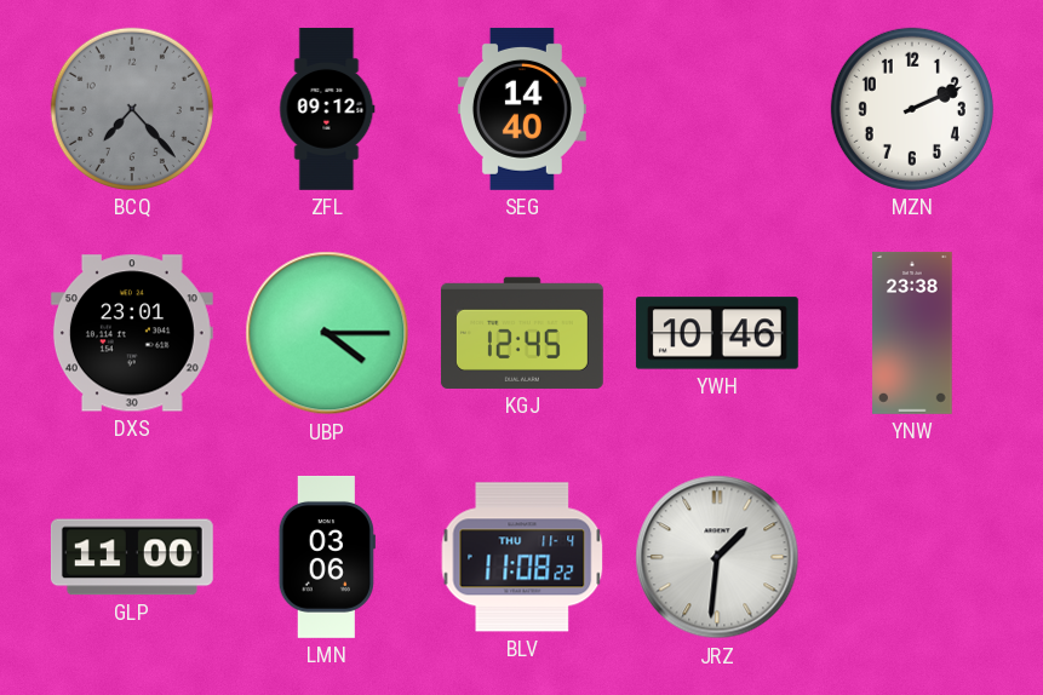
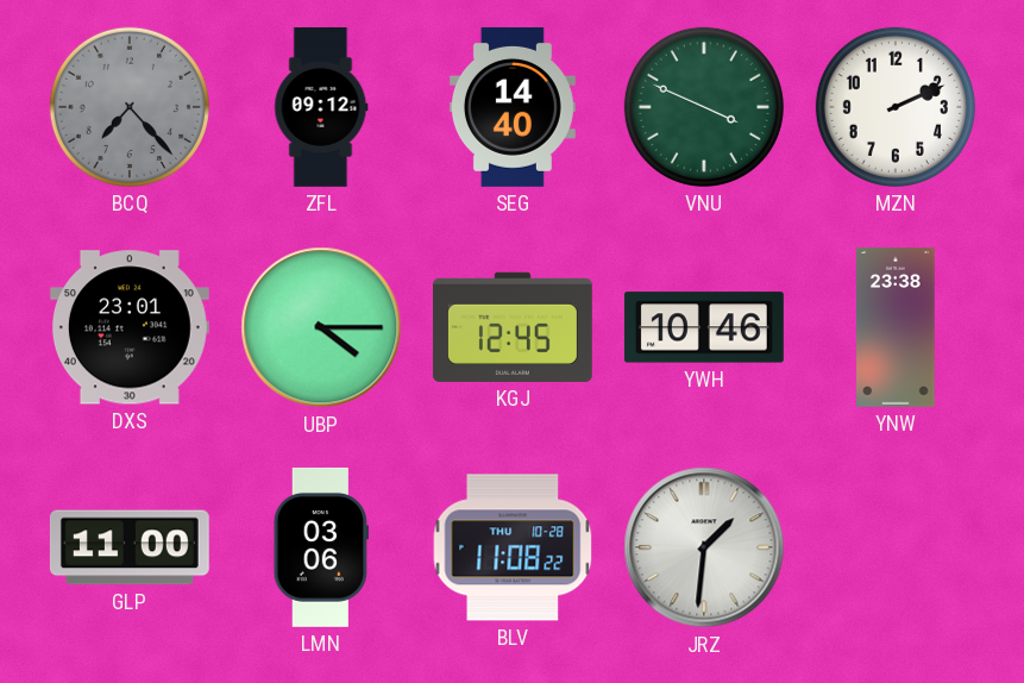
VNU: none -> 3:49
BLV date: THU 11-4 -> THU 10-28
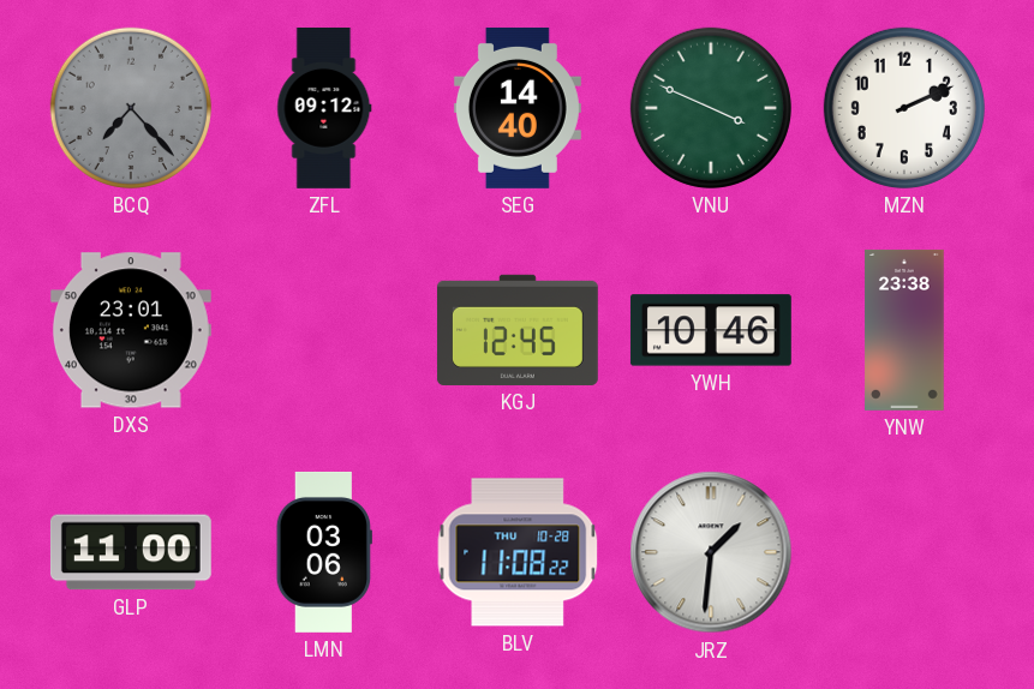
UBP: 4:15 -> none
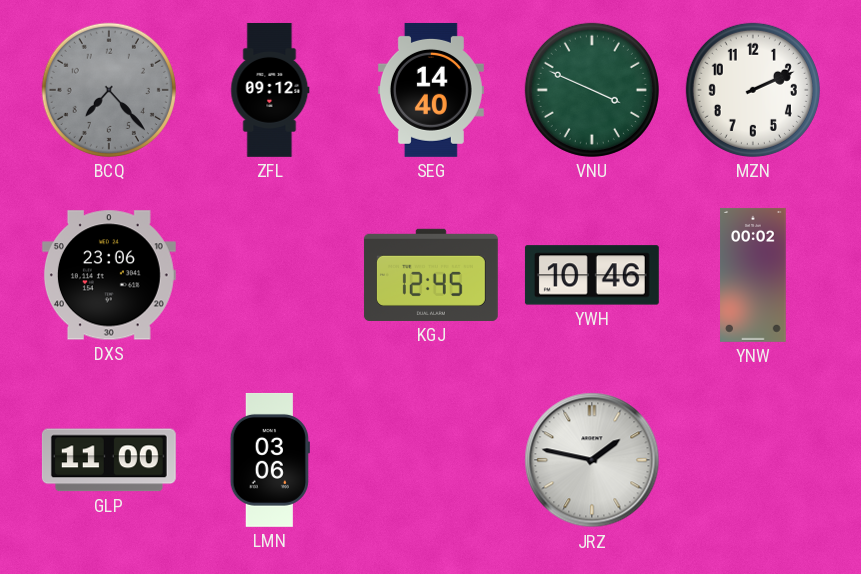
DXS: 23:01 -> 23:06
YNW: 23:38 -> 00:02
BLV: 11:08 -> none
JRZ: 1:31 -> 1:47
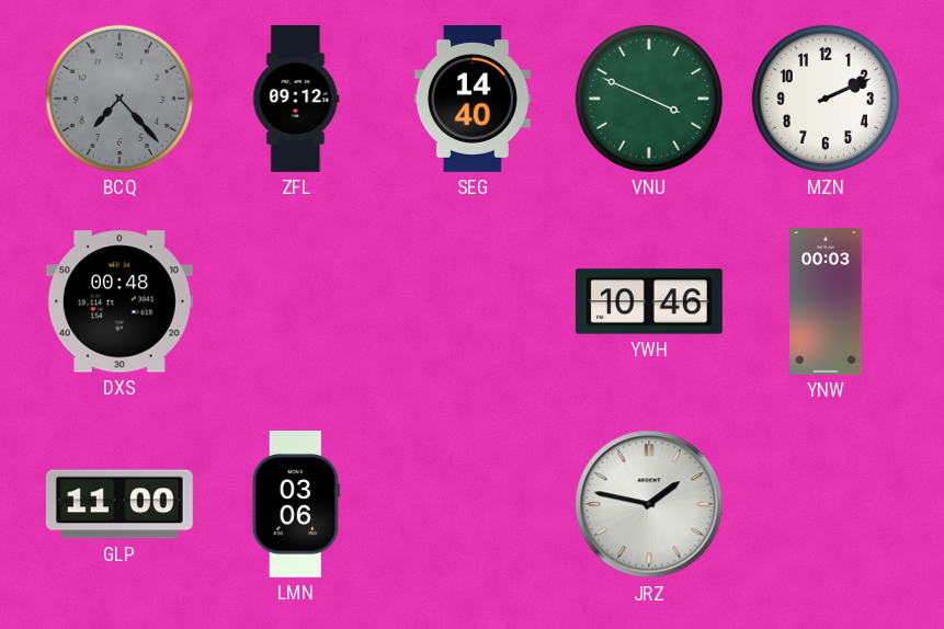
DXS: 23:06 -> 00:48
KGJ: 12:45 -> none
YNW: 00:02 -> 00:03
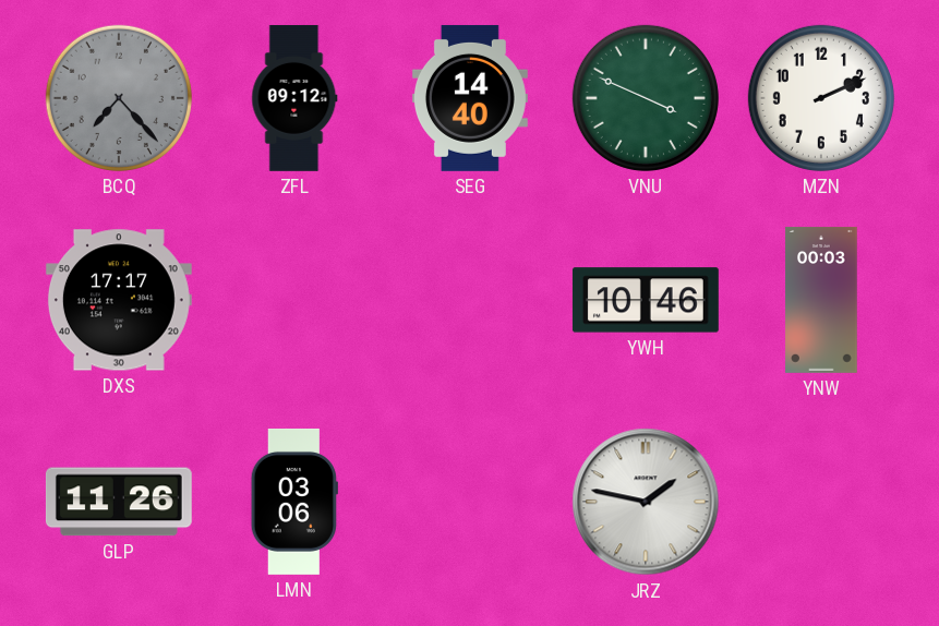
DXS: 00:48 -> 17:17
GLP: 11:00 -> 11:26
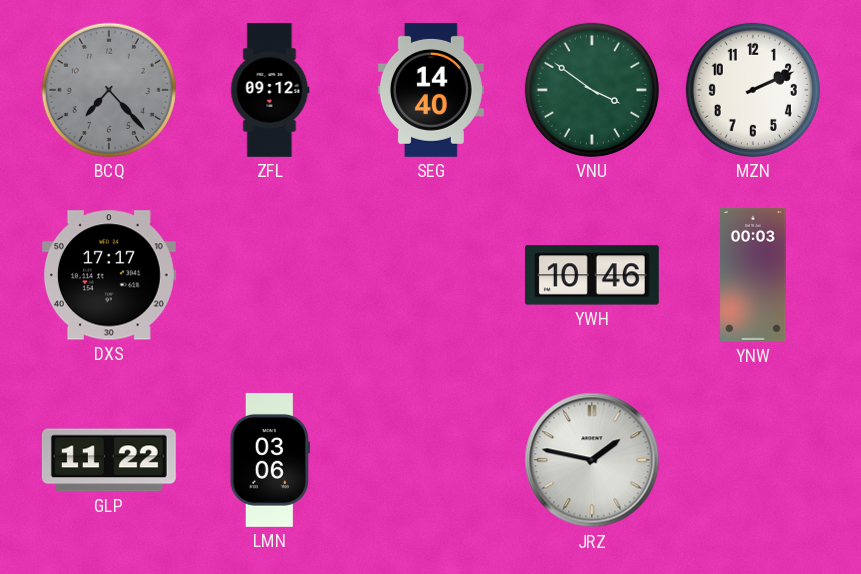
VNU: 3:49 -> 3:51
GLP: 11:26 -> 11:22
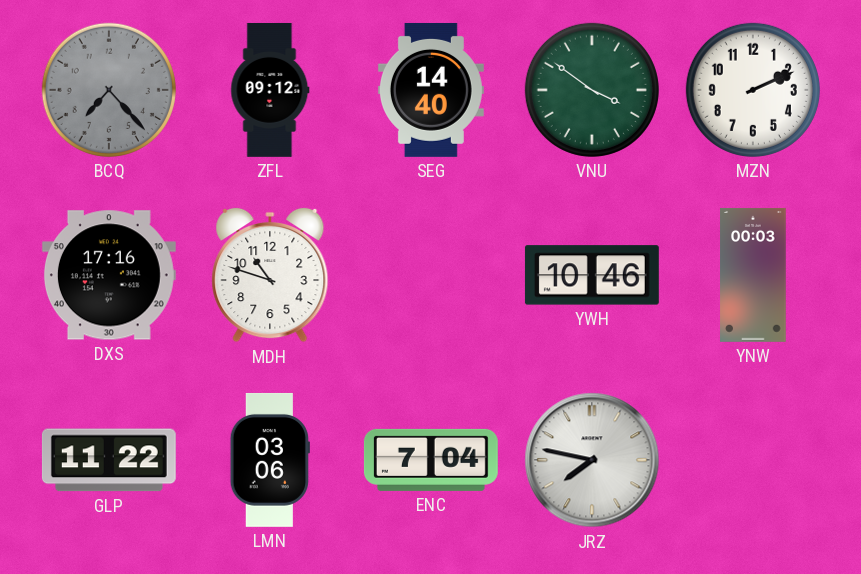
DXS: 17:17 -> 17:16
MDH: none -> 10:48
ENC: none -> 7:04
JRZ: 1:47 -> 7:47
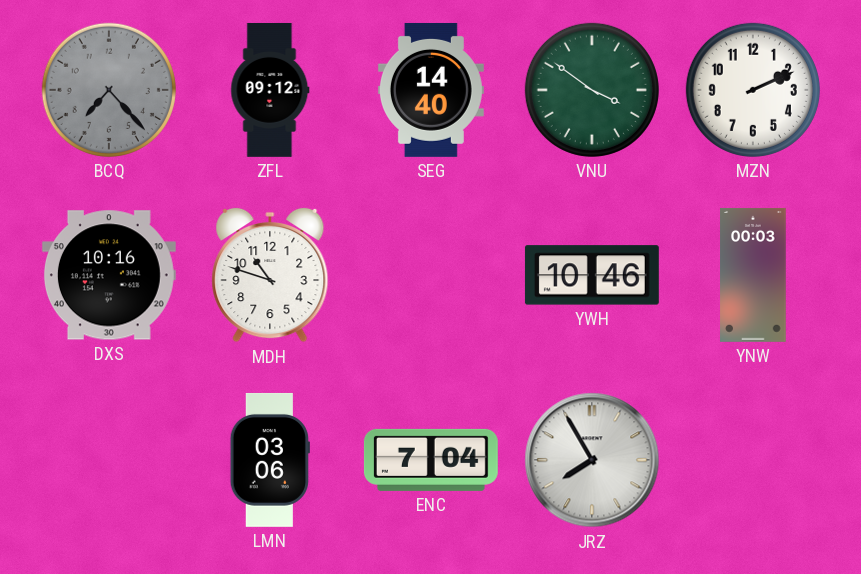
DXS: 17:16 -> 10:16
GLP: 11:22 -> none
JRZ: 7:47 -> 7:55
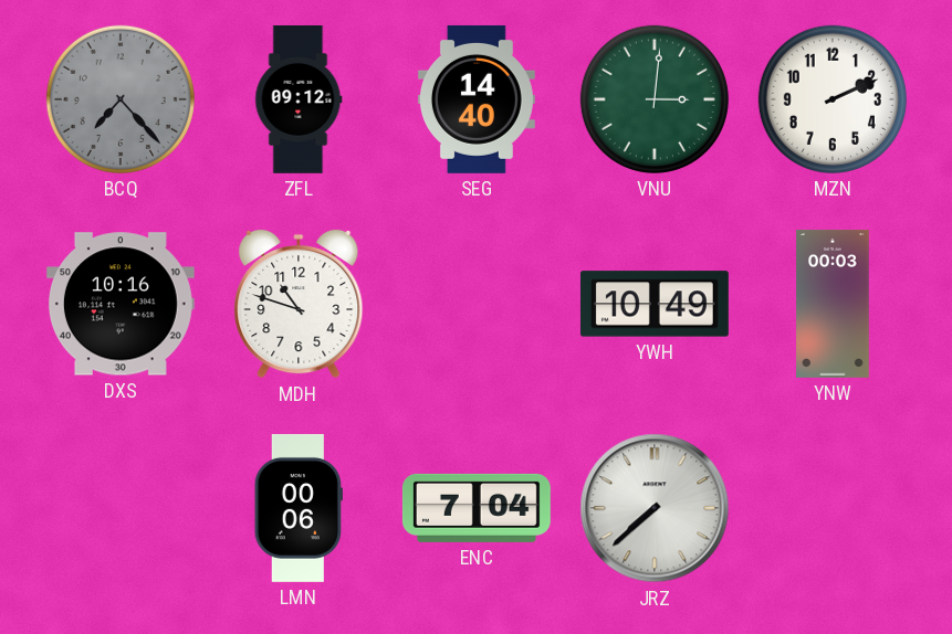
VNU: 3:51 -> 3:01
YWH: 10:46 -> 10:49
LMN: 03:06 -> 00:06
JRZ: 7:55 -> 7:38
